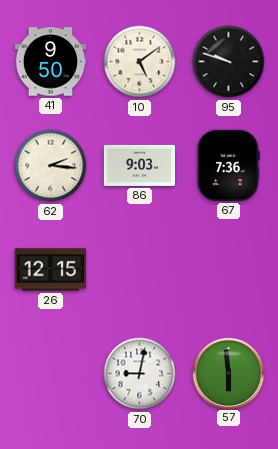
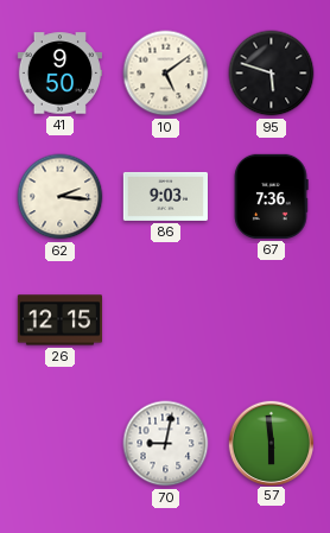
95: 9:48 -> 5:48
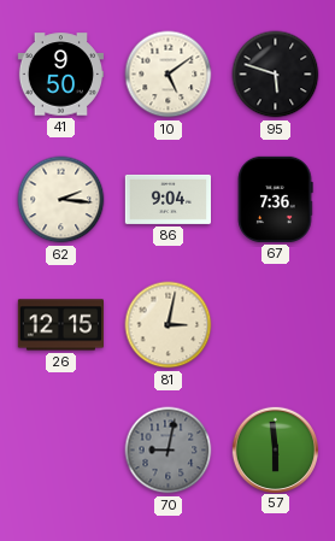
86: 9:03 -> 9:04
81: none -> 3:02
70 dial: white -> grey
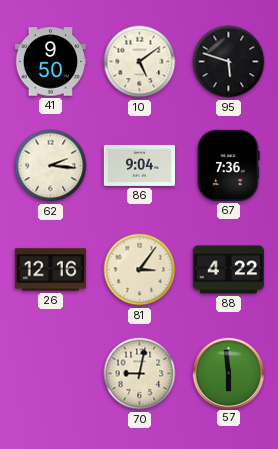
26: 12:15 -> 12:16
81: 3:02 -> 3:06
88: none -> 4:22
70 dial: grey -> cream
